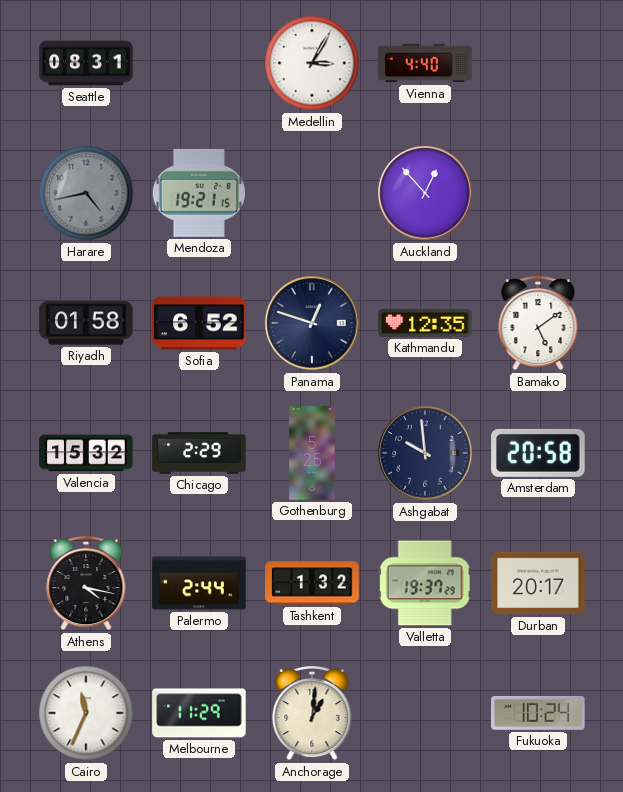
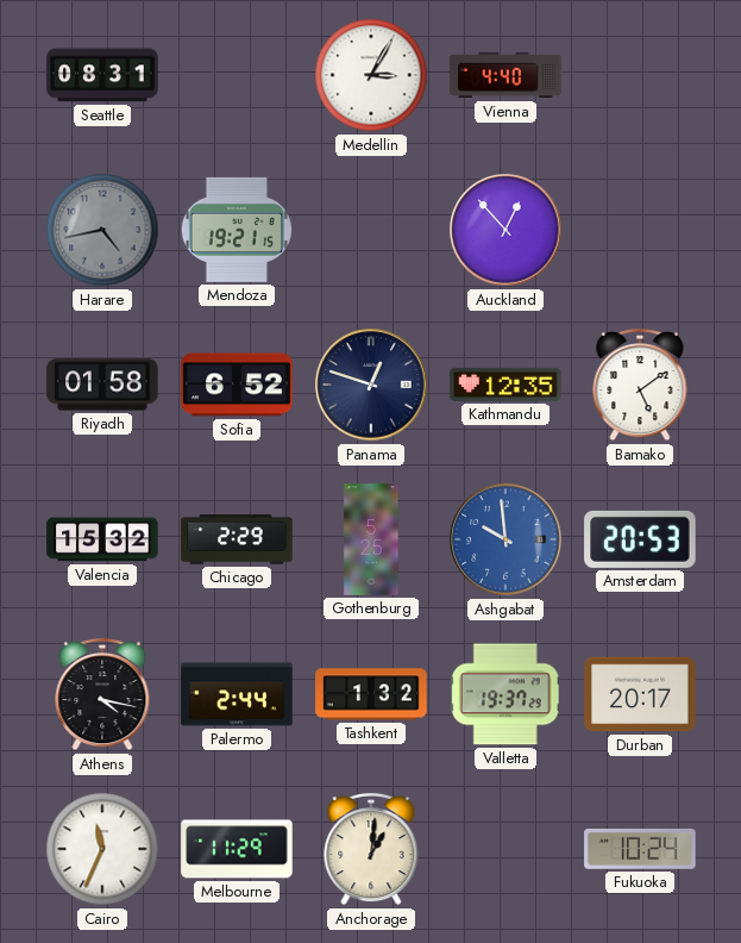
Ashgabat dial: navy -> blue
Amsterdam: 20:58 -> 20:53
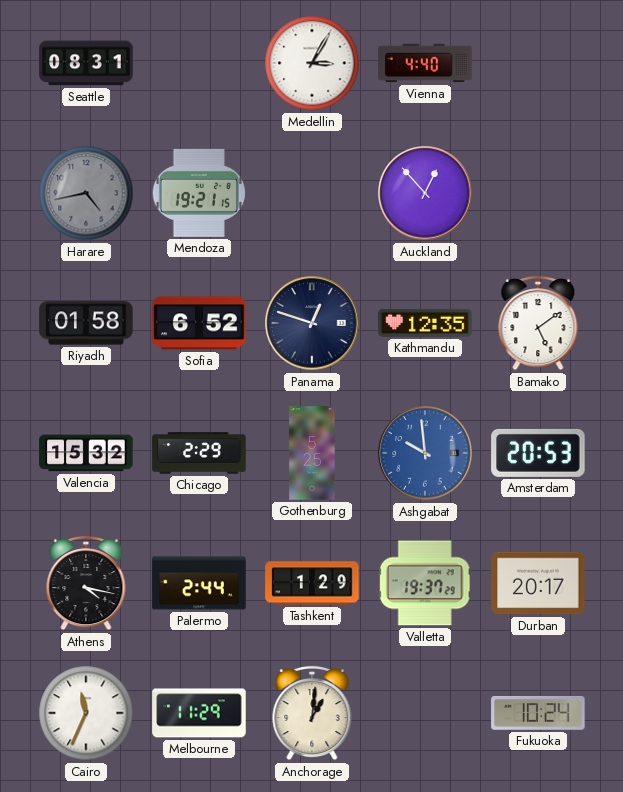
Tashkent: 1:32 -> 1:29
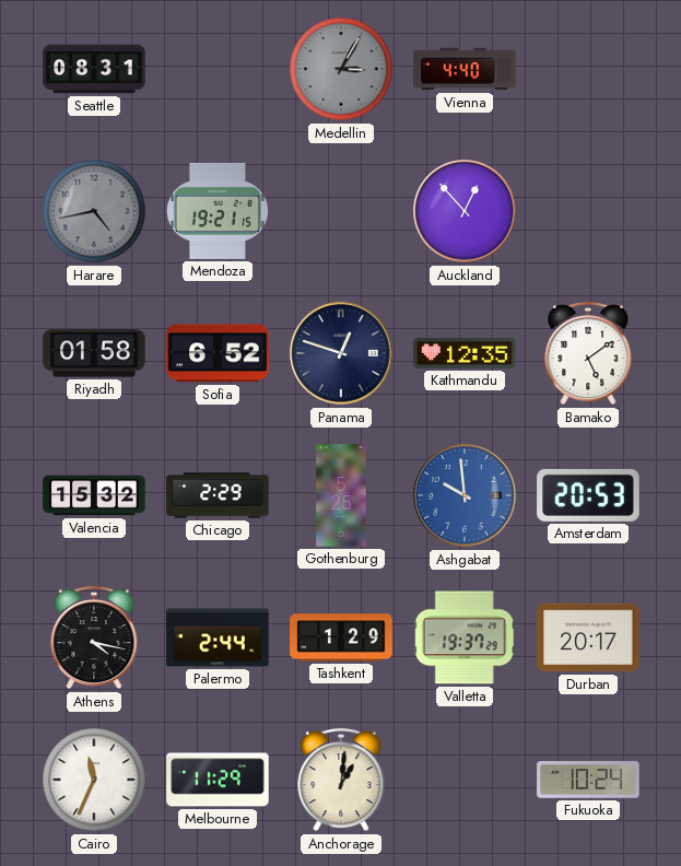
Medellin dial: white -> grey
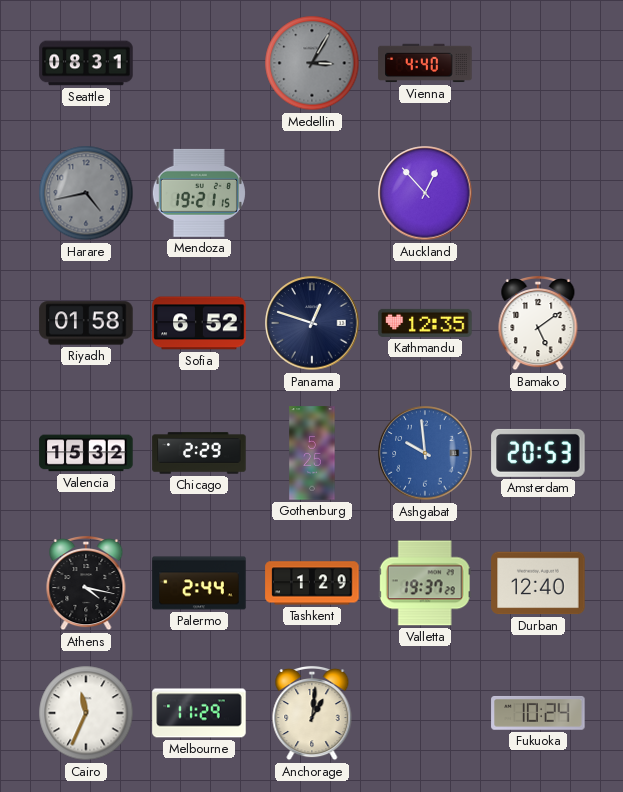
Durban: 20:17 -> 12:40
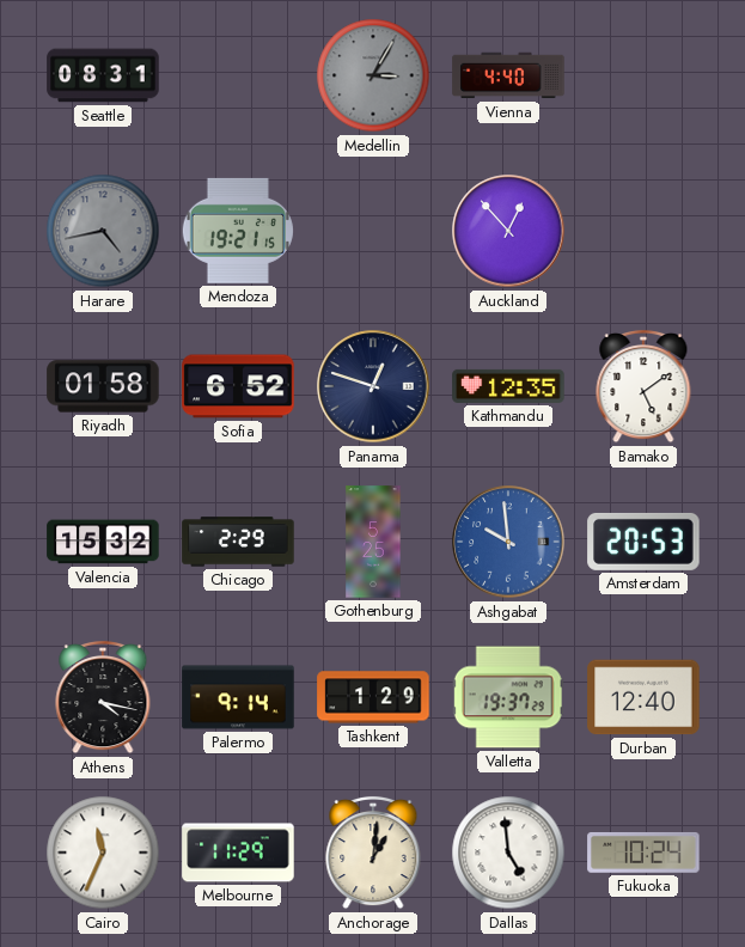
Palermo: 2:44 -> 9:14
Dallas: none -> 4:59
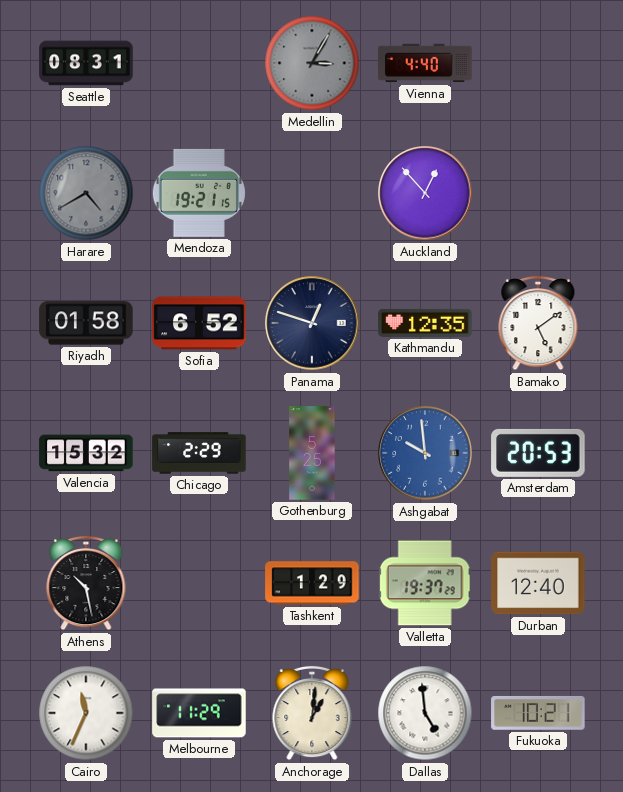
Harare: 4:43 -> 4:40
Athens: 4:17 -> 10:28
Palermo: 9:14 -> none
Fukuoka: 10:24 -> 10:21
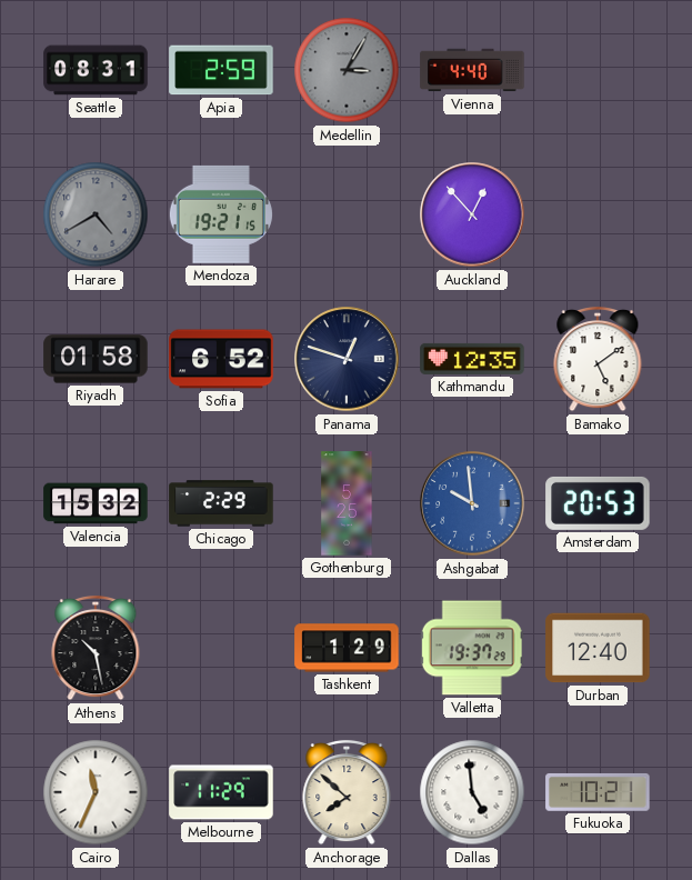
Apia: none -> 2:59
Anchorage: 1:01 -> 7:52
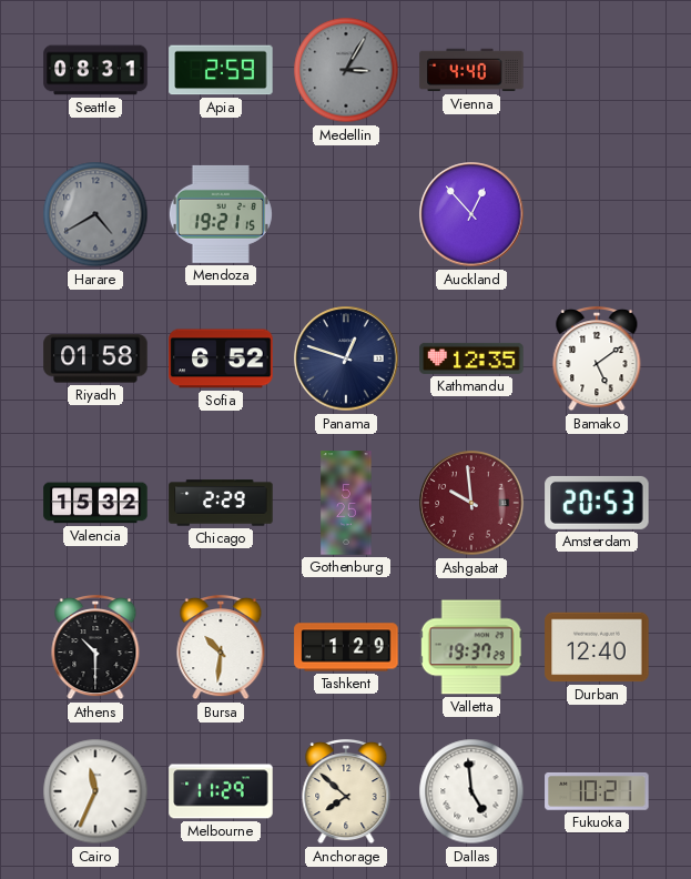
Ashgabat dial: blue -> burgundy
Athens: 10:28 -> 10:30
Bursa: none -> 10:31
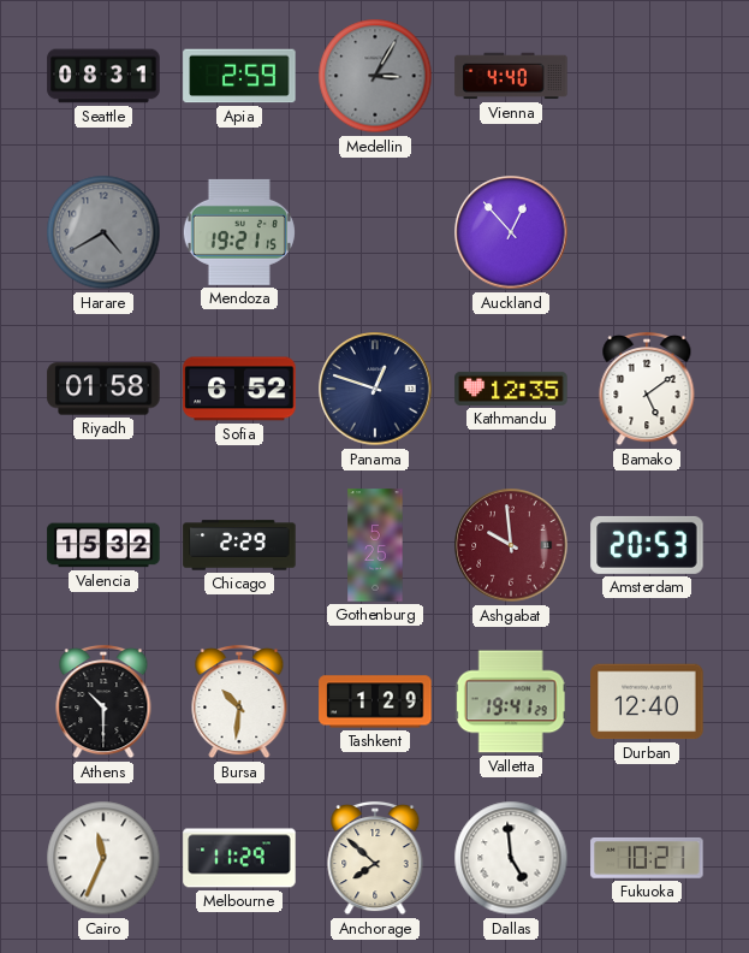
Valletta: 19:37 -> 19:41
